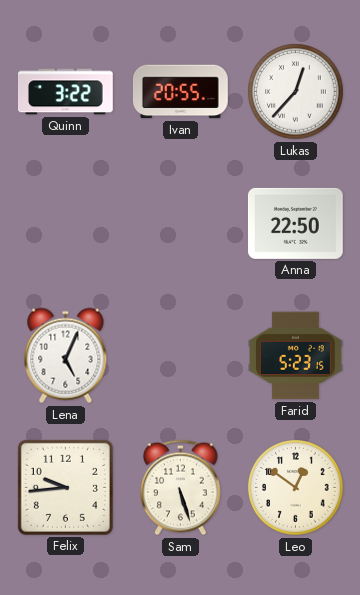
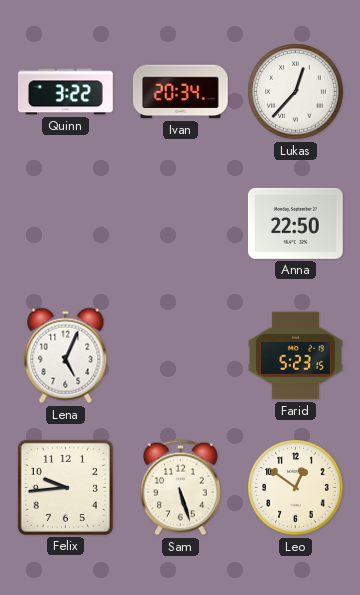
Ivan: 20:55 -> 20:34
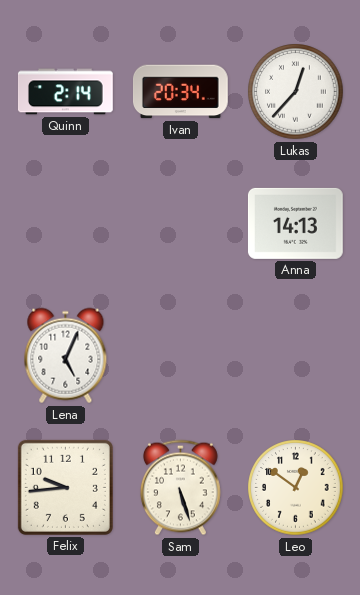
Quinn: 3:22 -> 2:14
Anna: 22:50 -> 14:13
Farid: 5:23 -> none
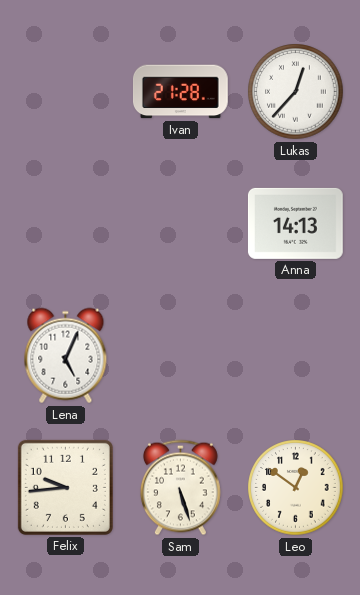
Quinn: 2:14 -> none
Ivan: 20:34 -> 21:28
